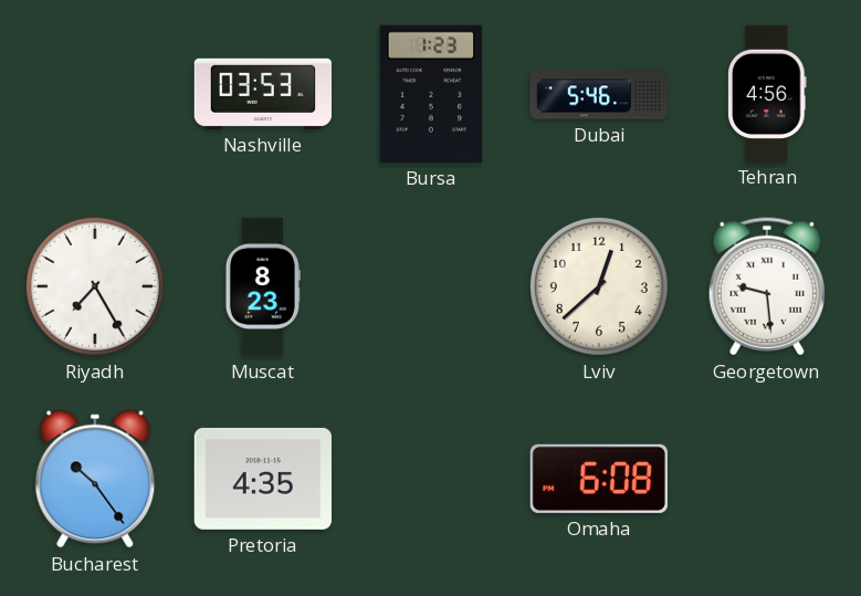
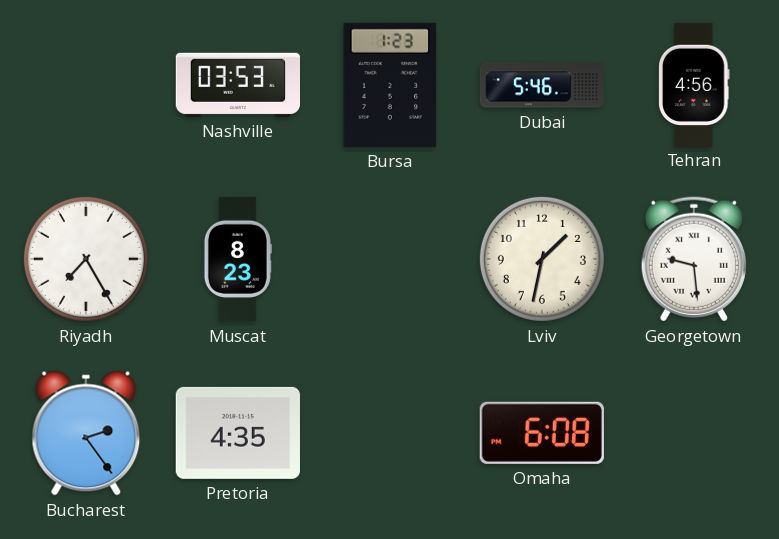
Lviv: 12:38 -> 1:32
Bucharest: 10:24 -> 2:24
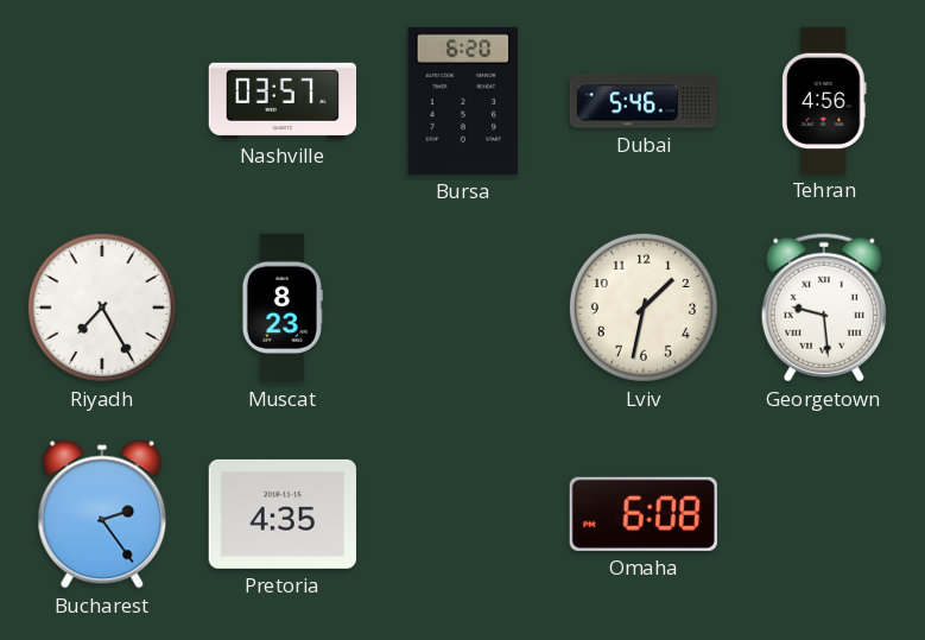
Nashville: 03:53 -> 03:57
Bursa: 1:23 -> 6:20
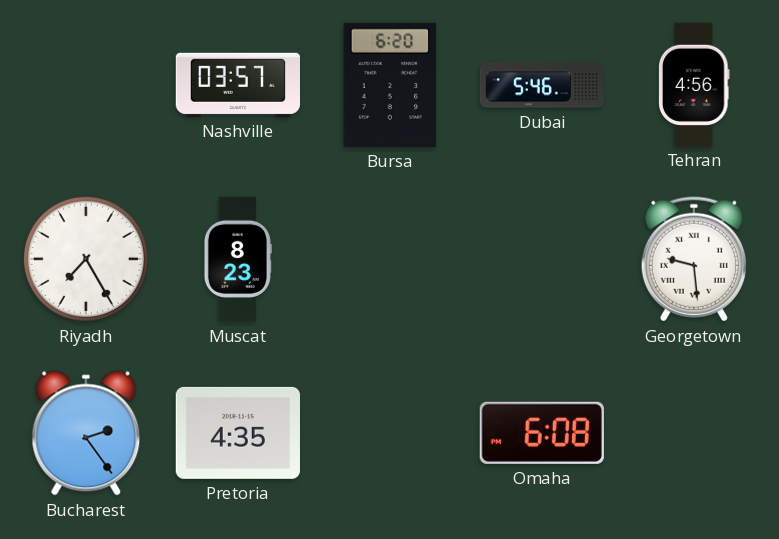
Lviv: 1:32 -> none
